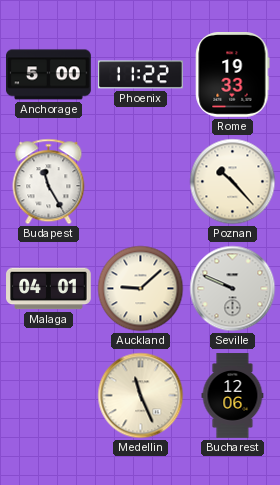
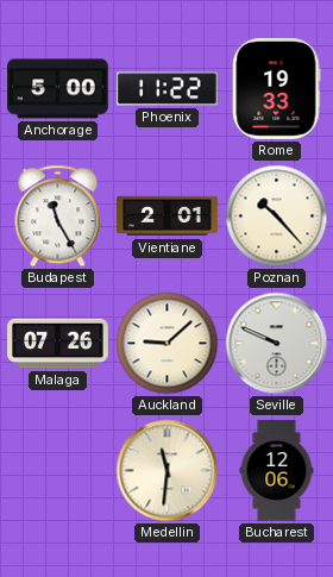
Vientiane: none -> 2:01
Malaga: 04:01 -> 07:26
Medellin: 11:26 -> 11:31
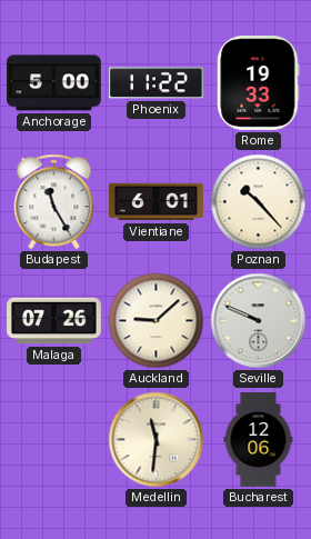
Vientiane: 2:01 -> 6:01
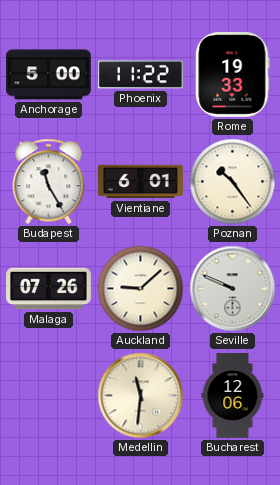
Poznan: 10:23 -> 10:24
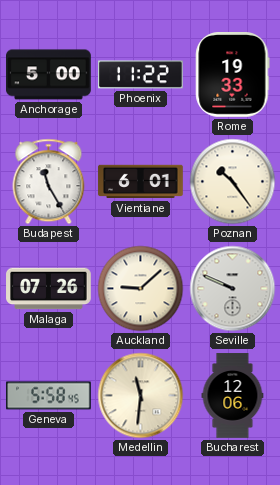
Geneva: none -> 5:58
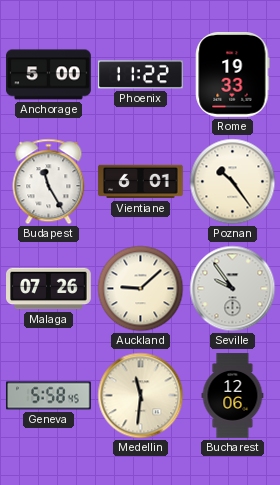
Seville: 9:49 -> 9:54
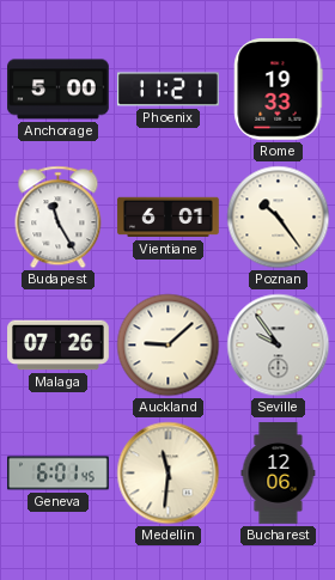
Phoenix: 11:22 -> 11:21
Geneva: 5:58 -> 6:01
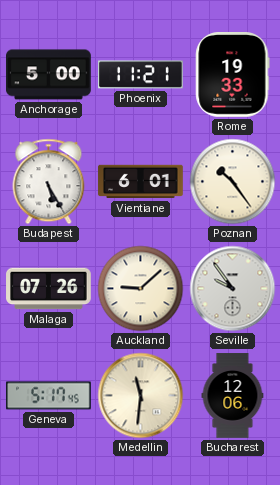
Budapest: 11:25 -> 5:25
Geneva: 6:01 -> 5:17
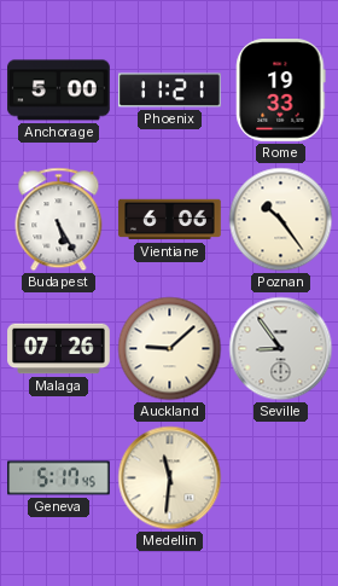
Vientiane: 6:01 -> 6:06
Seville: 9:54 -> 8:54
Bucharest: 12:06 -> none
